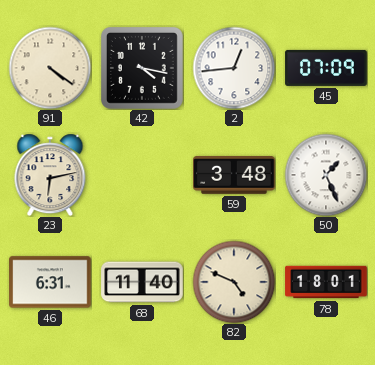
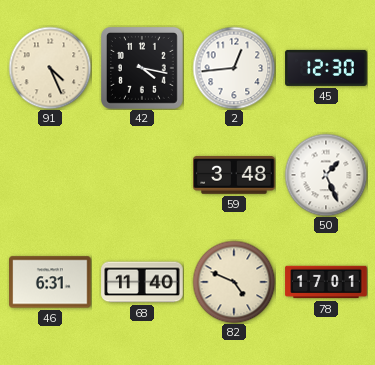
91: 4:21 -> 4:26
45: 07:09 -> 12:30
23: 6:13 -> none
78: 18:01 -> 17:01
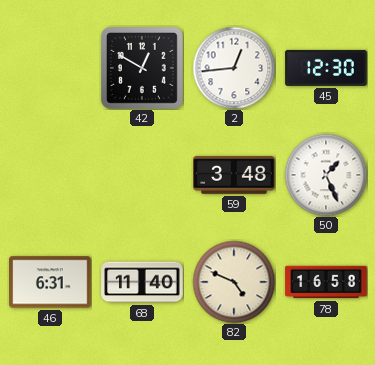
91: 4:26 -> none
42: 4:17 -> 12:50
78: 17:01 -> 16:58
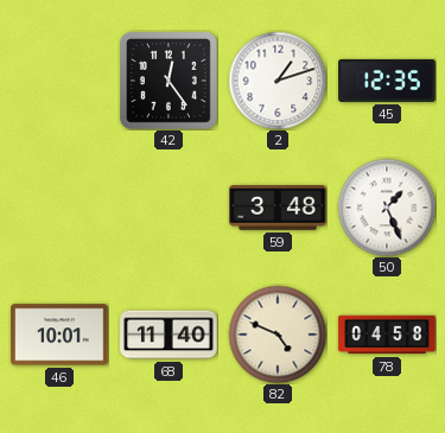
42: 12:50 -> 12:24
2: 12:44 -> 1:12
45: 12:30 -> 12:35
46: 6:31 -> 10:01
78: 16:58 -> 04:58
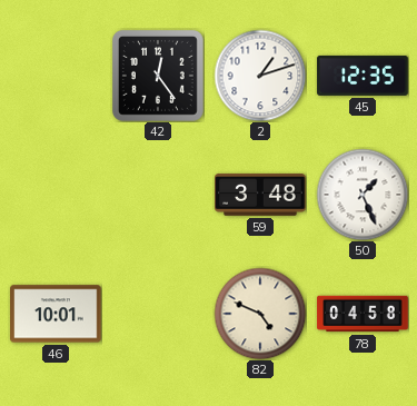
68: 11:40 -> none
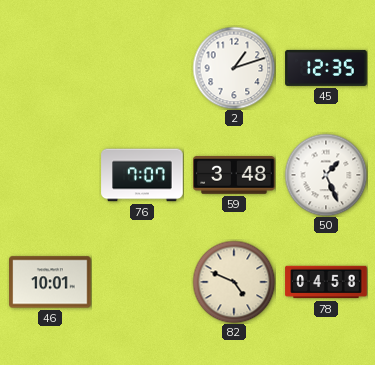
42: 12:24 -> none
76: none -> 7:07
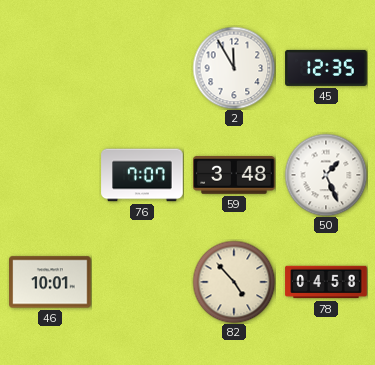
2: 1:12 -> 11:55
82: 4:49 -> 4:53
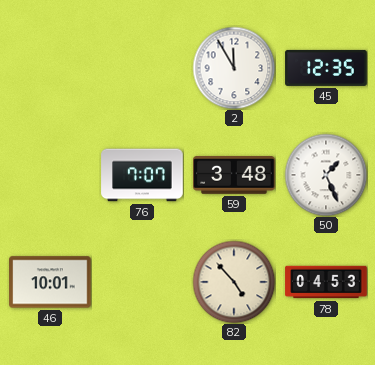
78: 04:58 -> 04:53
